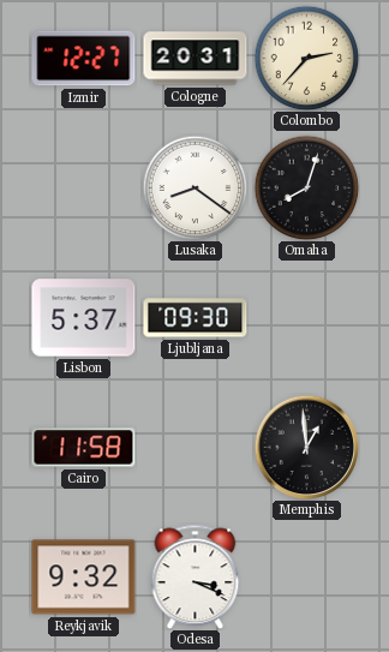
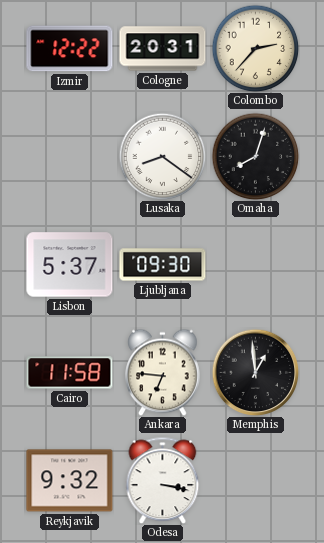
Izmir: 12:27 -> 12:22
Ankara: none -> 6:46
Odesa: 3:19 -> 3:17
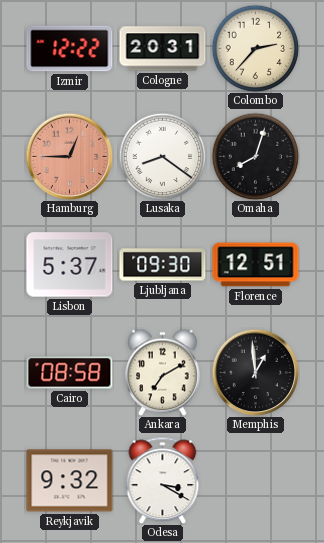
Hamburg: none -> 12:45
Florence: none -> 12:51
Cairo: 11:58 -> 08:58
Ankara: 6:46 -> 7:10
Odesa: 3:17 -> 3:20
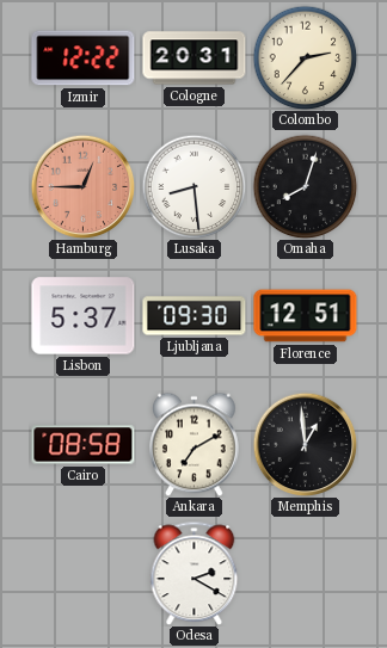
Lusaka: 8:21 -> 8:29
Reykjavik: 9:32 -> none
Odesa: 3:20 -> 2:20
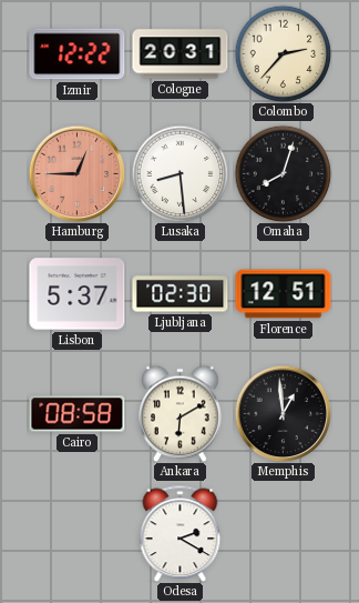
Ljubljana: 09:30 -> 02:30
Ankara: 7:10 -> 6:10
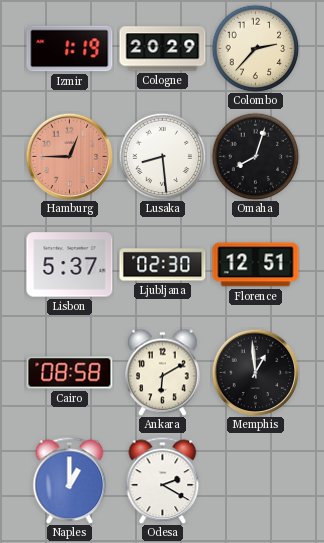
Izmir: 12:22 -> 1:19
Cologne: 20:31 -> 20:29
Naples: none -> 1:00
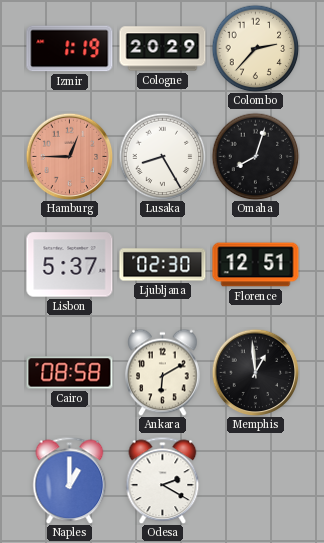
Lusaka: 8:29 -> 8:25
